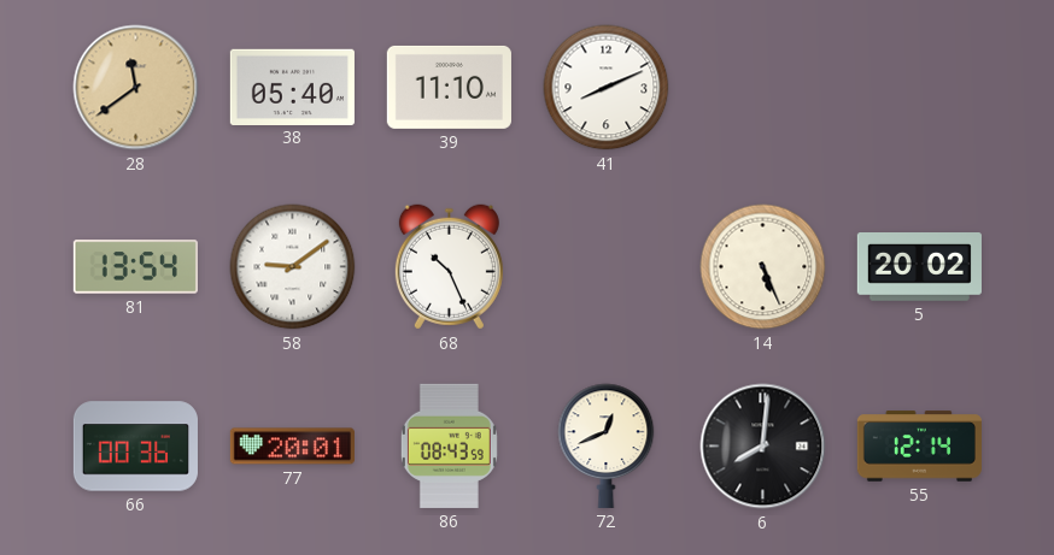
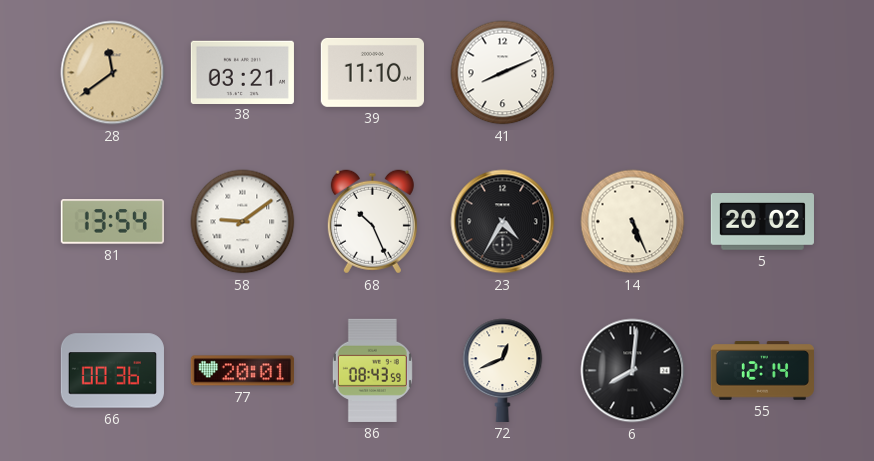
38: 05:40 -> 03:21
23: none -> 4:35
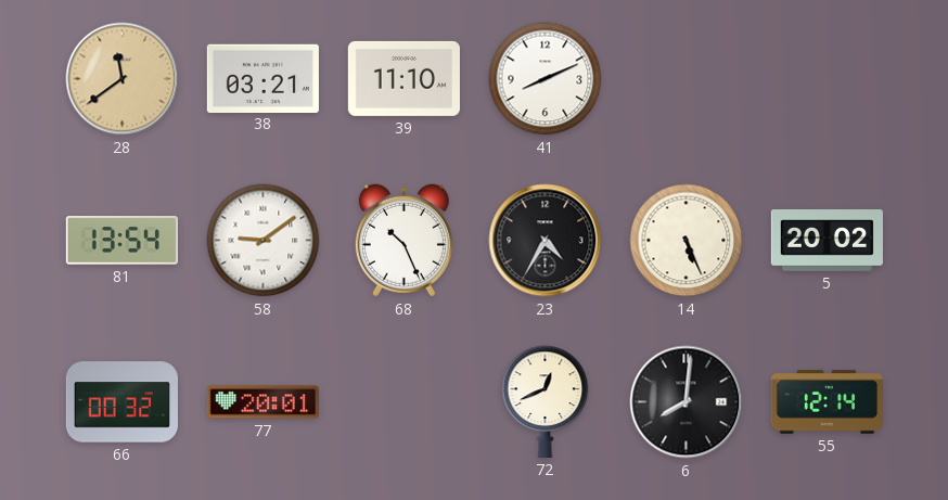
66: 00:36 -> 00:32
86: 08:43 -> none
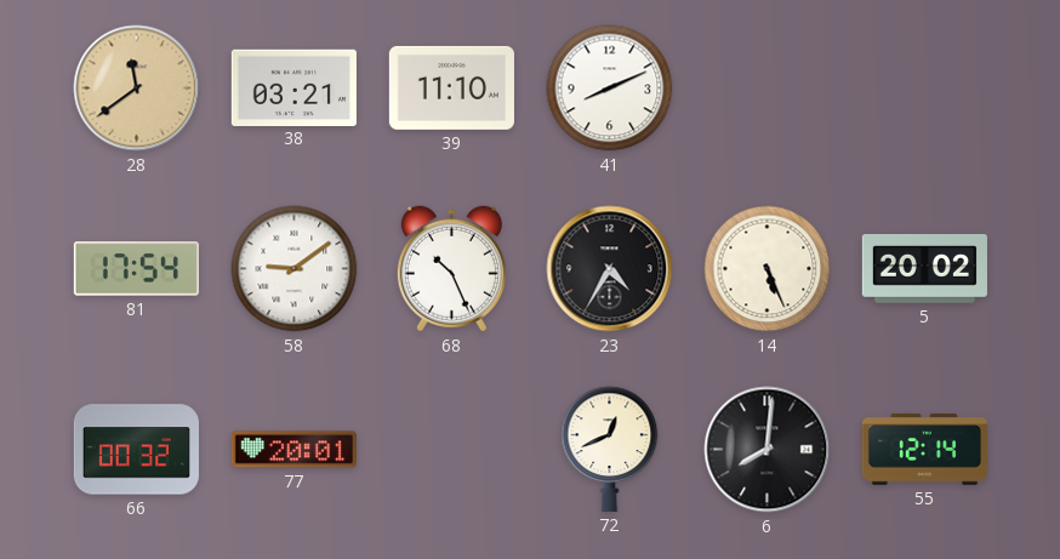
81: 13:54 -> 17:54
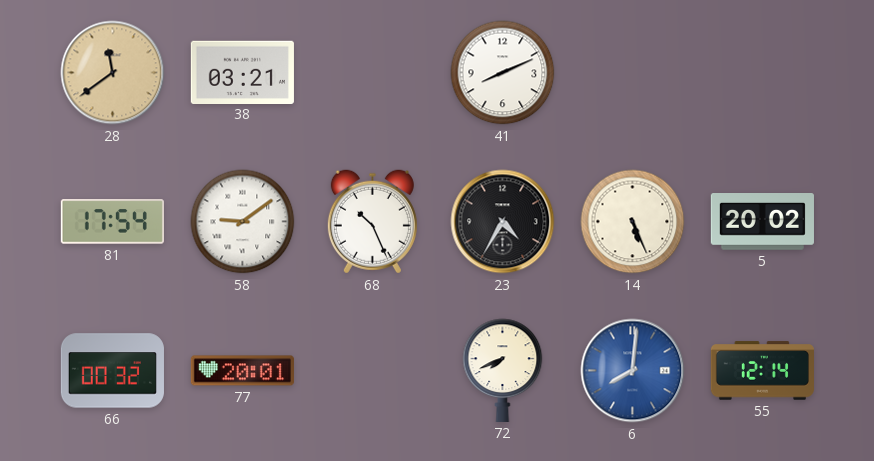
39: 11:10 -> none
72: 12:41 -> 7:41
6 dial: black -> blue
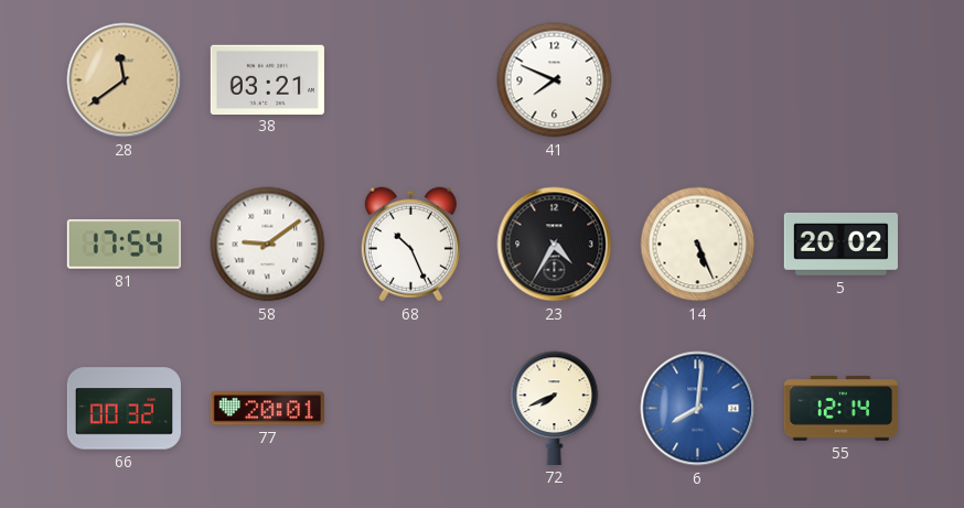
41: 8:11 -> 7:49
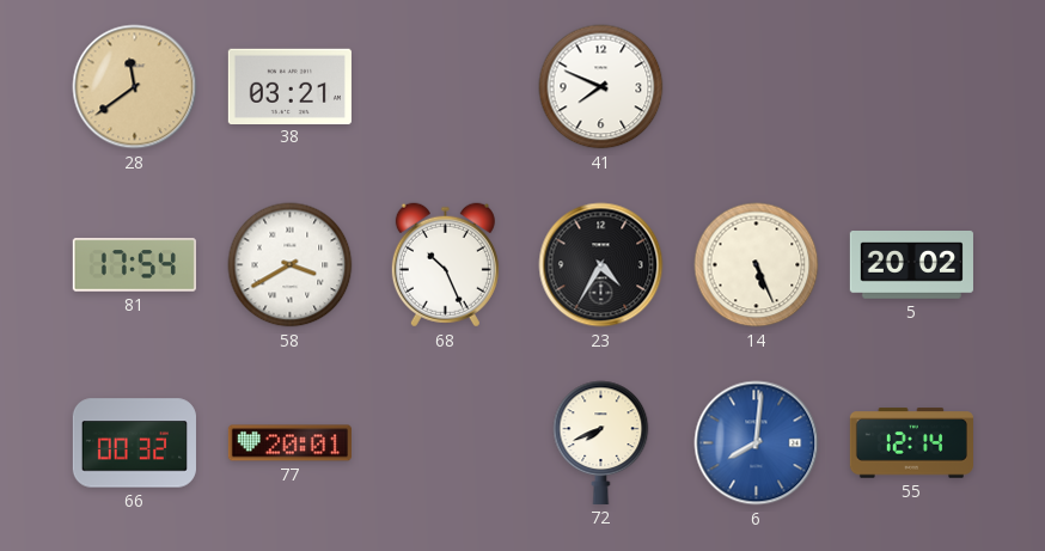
58: 9:09 -> 3:40
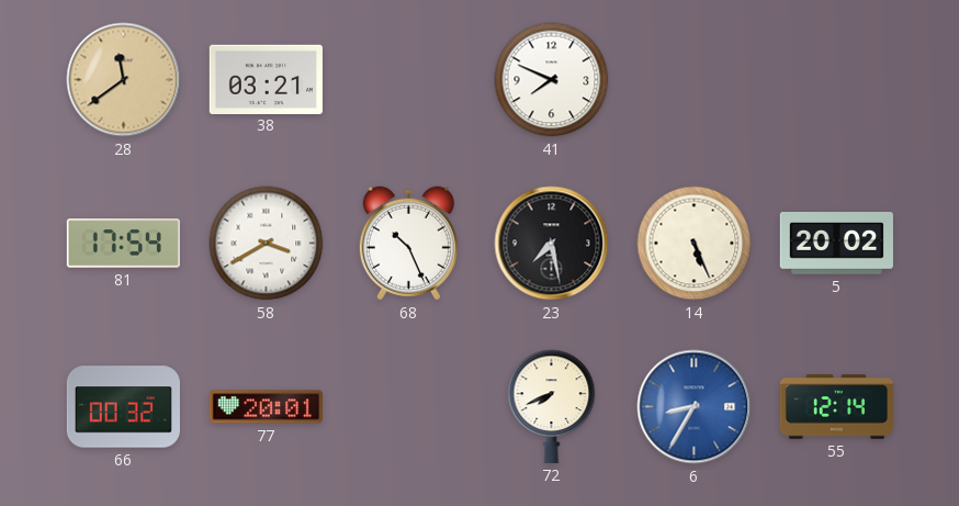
23: 4:35 -> 7:28
6: 8:01 -> 8:35
